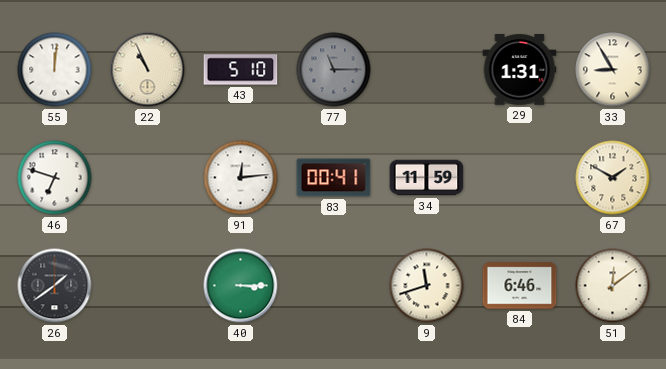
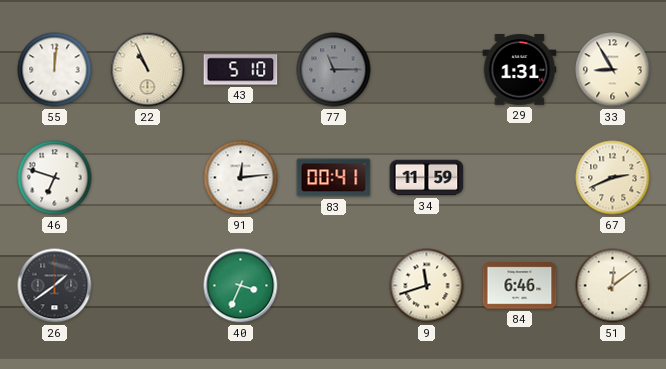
67: 1:50 -> 2:41
40: 3:15 -> 3:34
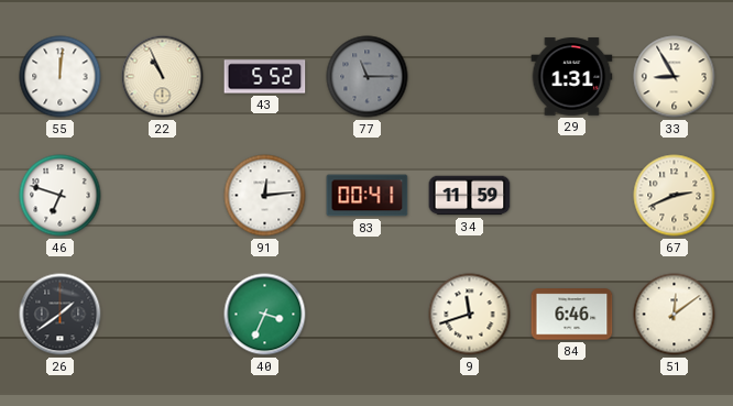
43: 5:10 -> 5:52
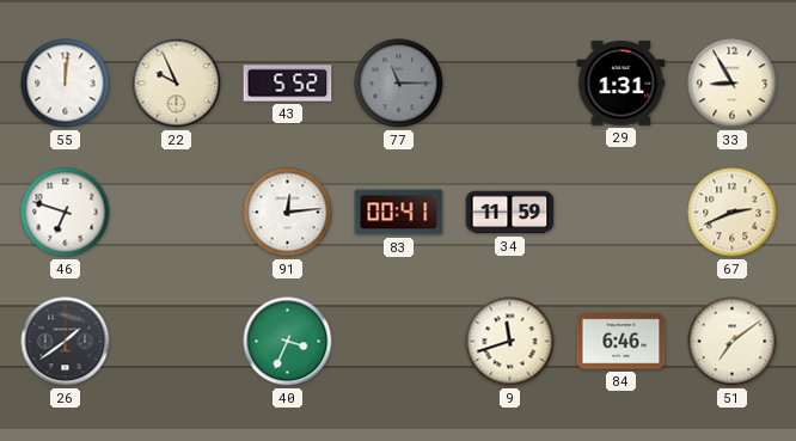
22: 10:56 -> 9:56
51: 12:09 -> 7:09
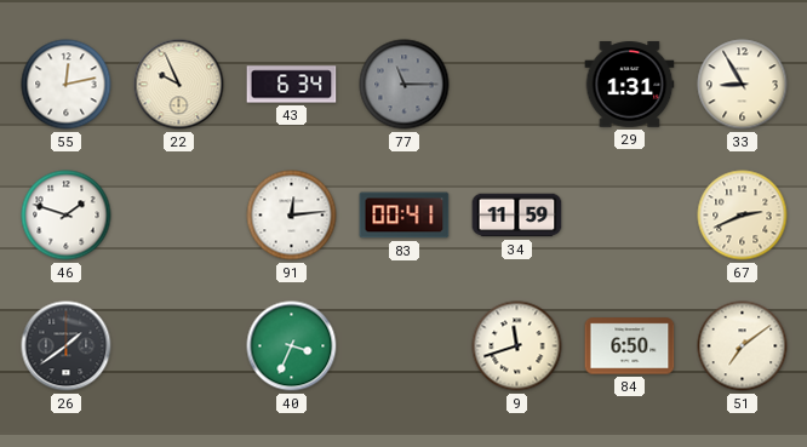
55: 12:01 -> 12:13
43: 5:52 -> 6:34
46: 6:48 -> 1:48
84: 6:46 -> 6:50
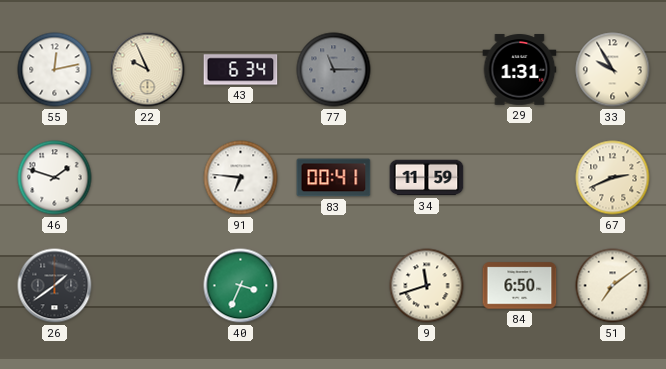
33: 8:55 -> 9:55
91: 12:14 -> 6:46
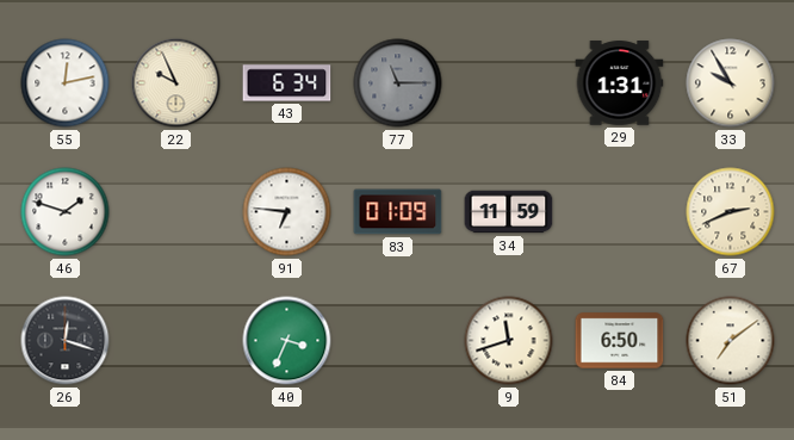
83: 00:41 -> 01:09
26: 1:39 -> 12:18
